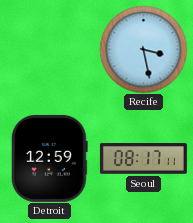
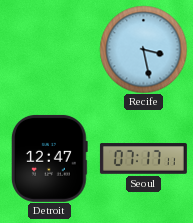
Detroit: 12:59 -> 12:47
Seoul: 08:17 -> 07:17
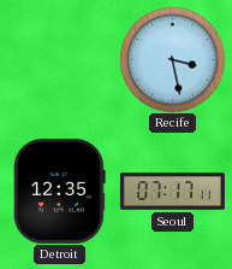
Detroit: 12:47 -> 12:35
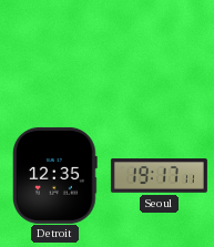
Recife: 3:28 -> none
Seoul: 07:17 -> 19:17
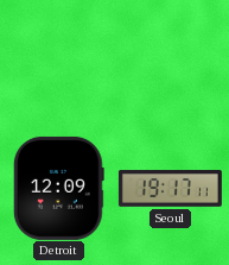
Detroit: 12:35 -> 12:09
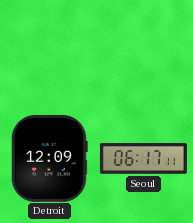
Seoul: 19:17 -> 06:17
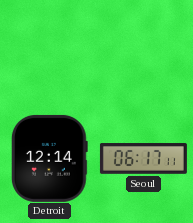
Detroit: 12:09 -> 12:14
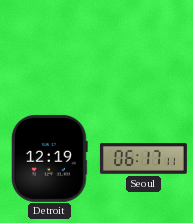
Detroit: 12:14 -> 12:19
